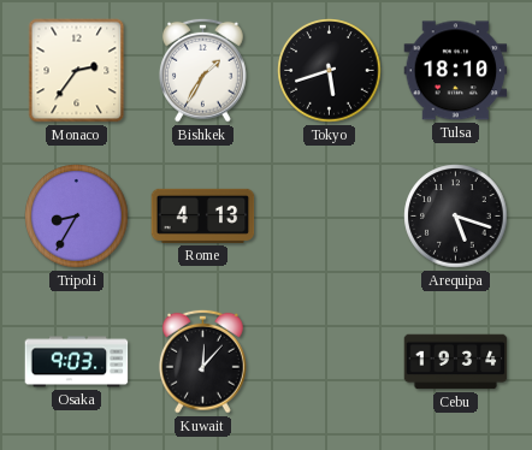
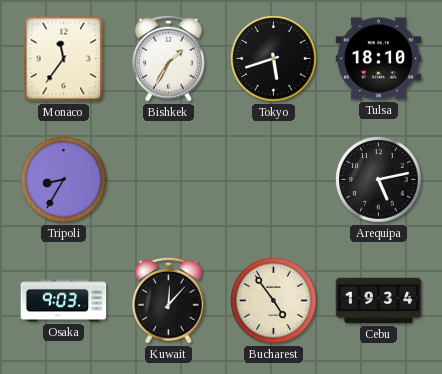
Monaco: 2:36 -> 11:36
Rome: 4:13 -> none
Arequipa: 5:18 -> 5:13
Bucharest: none -> 4:54
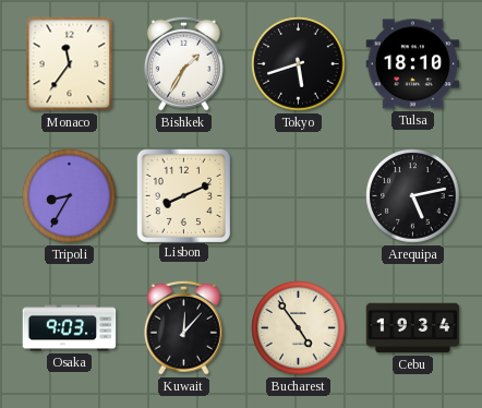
Lisbon: none -> 8:11
